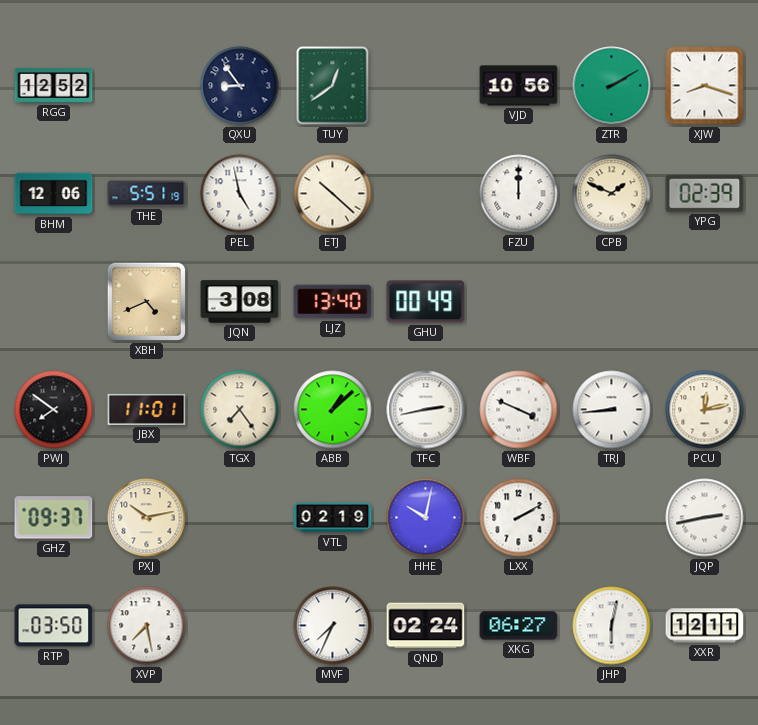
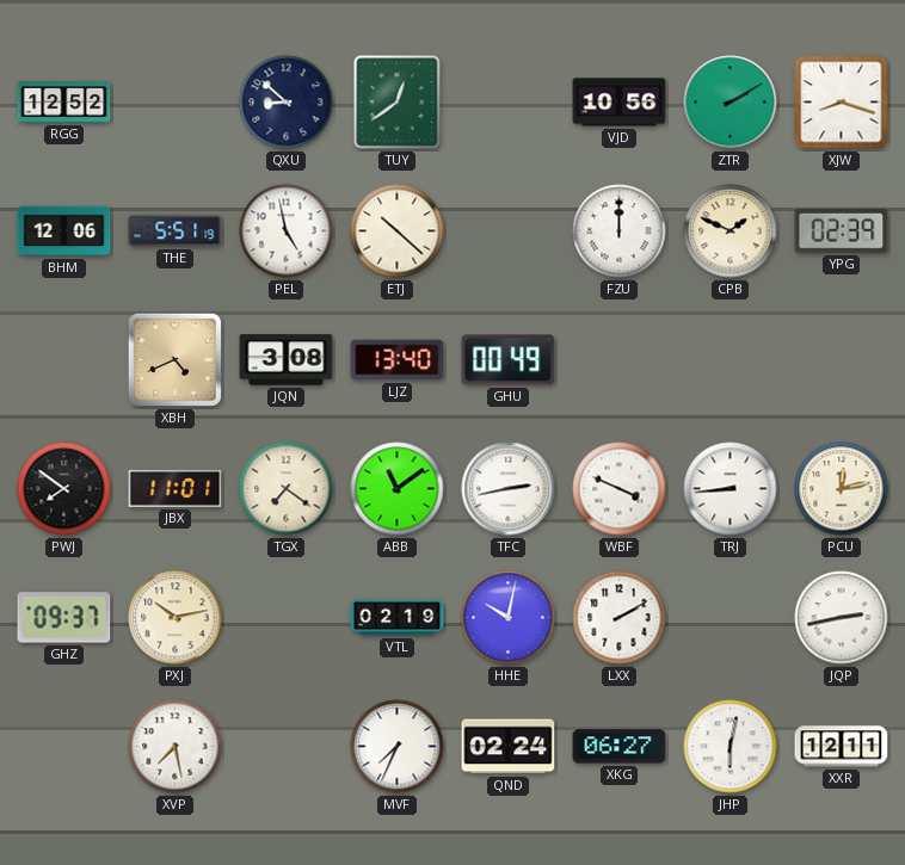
QXU: 8:54 -> 8:52
TGX: 7:24 -> 7:21
ABB: 1:08 -> 11:09
RTP: 03:50 -> none
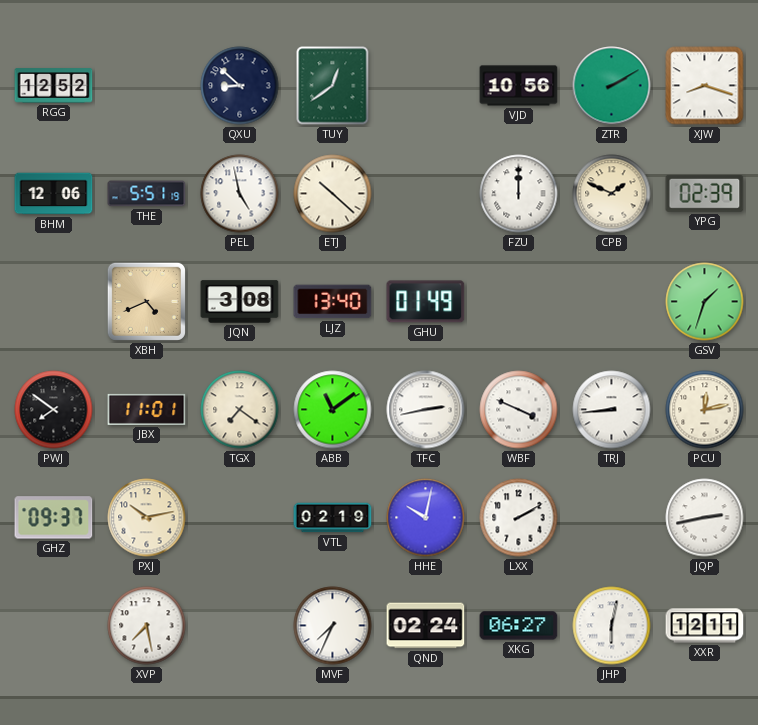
GHU: 00:49 -> 01:49
GSV: none -> 1:33
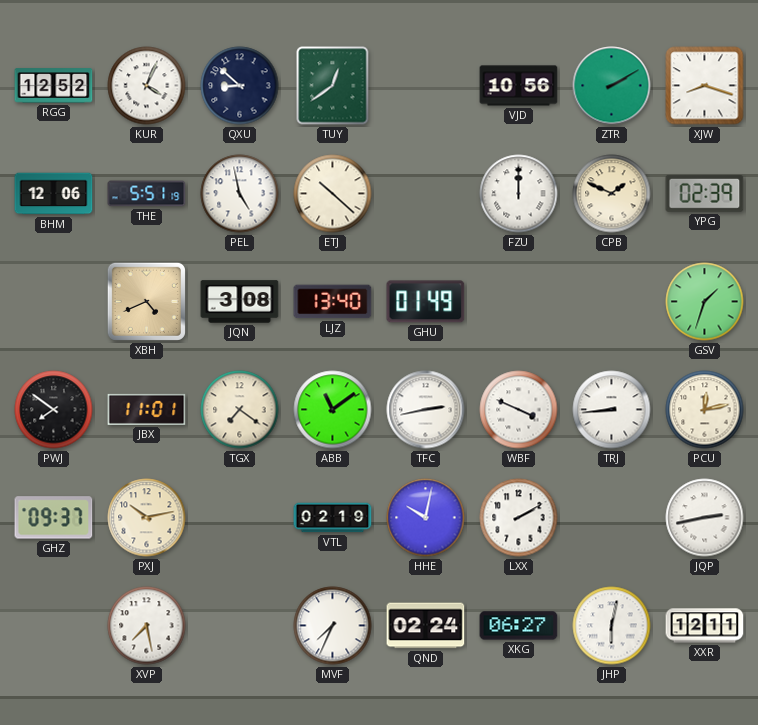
KUR: none -> 4:04
